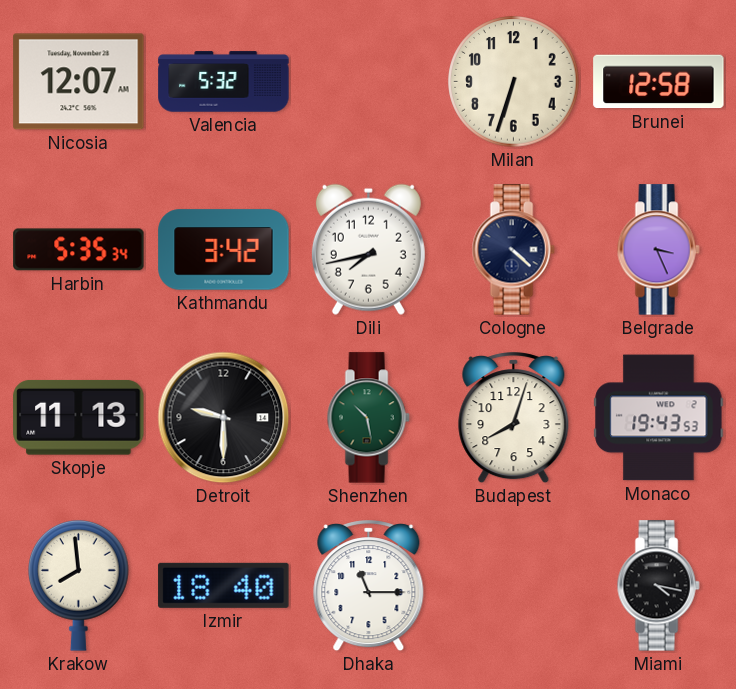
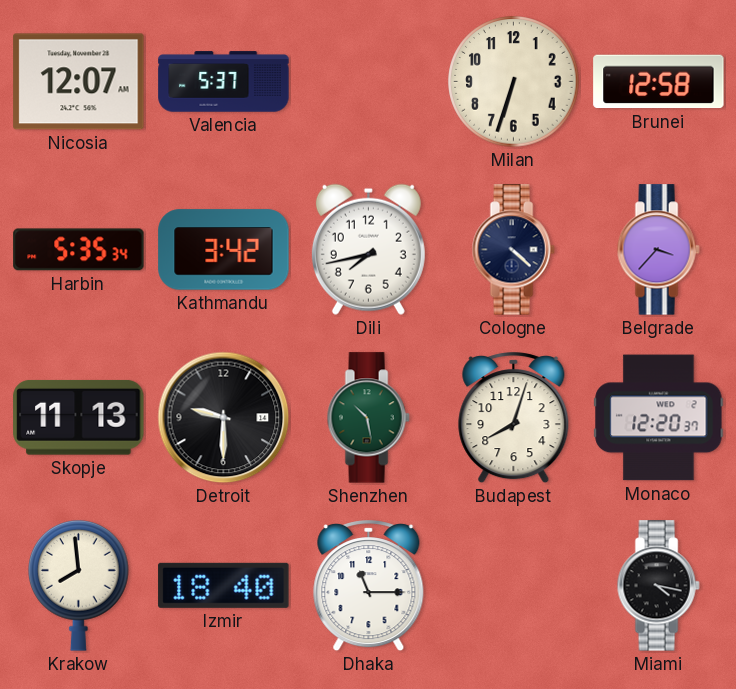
Valencia: 5:32 -> 5:37
Belgrade: 3:26 -> 3:37
Monaco: 19:43 -> 12:20
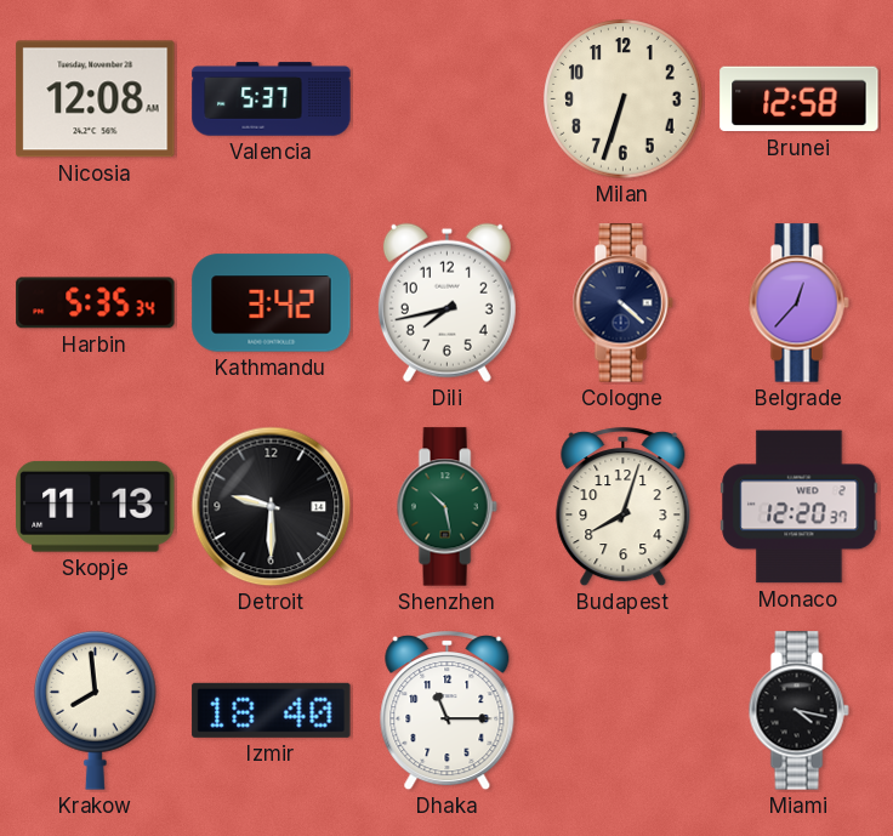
Nicosia: 12:07 -> 12:08
Belgrade: 3:37 -> 12:37
